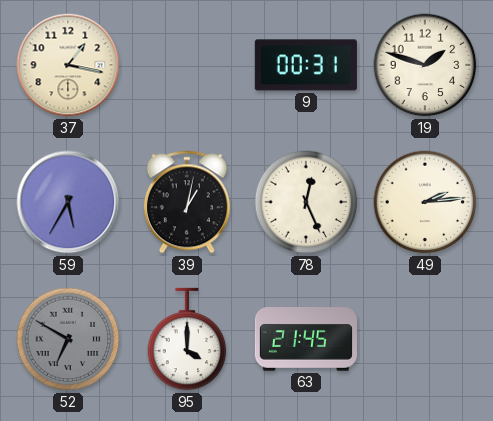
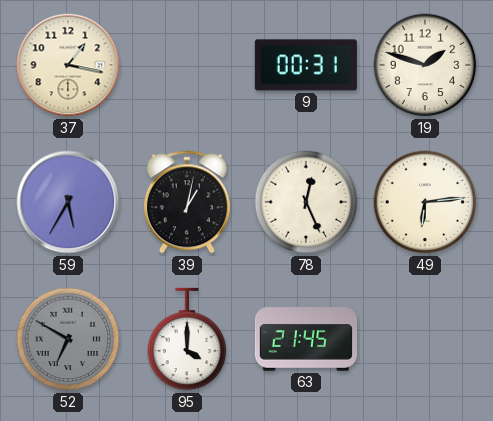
49: 2:14 -> 6:14
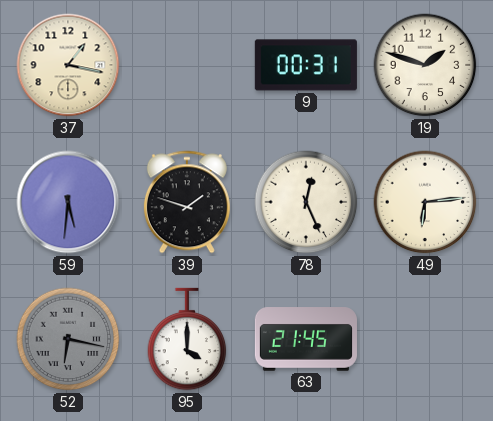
59: 5:35 -> 5:31
39: 1:02 -> 1:48
52: 6:50 -> 6:17
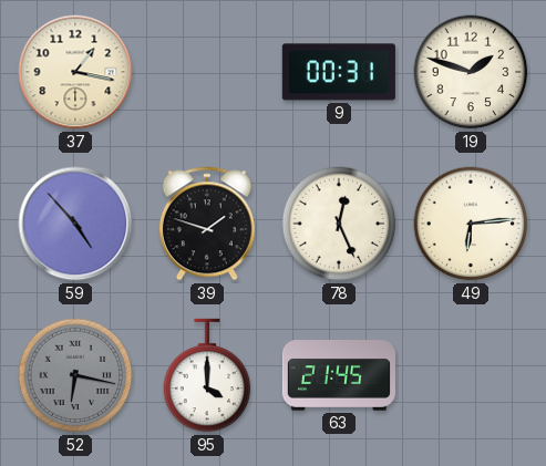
59: 5:31 -> 4:53
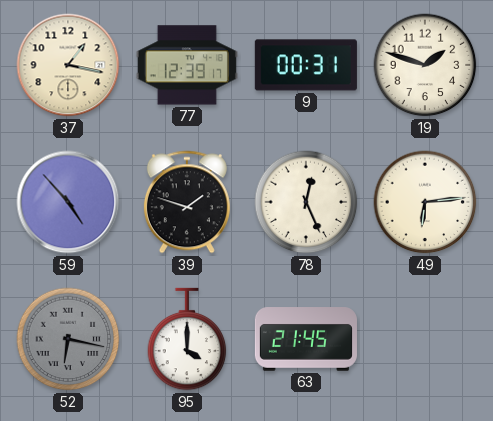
77: none -> 12:39
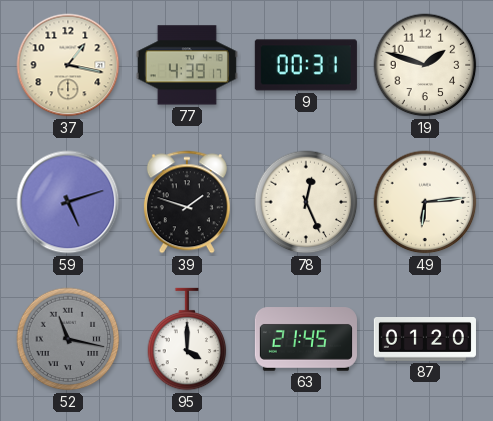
77: 12:39 -> 4:39
59: 4:53 -> 5:12
52: 6:17 -> 11:17
87: none -> 01:20
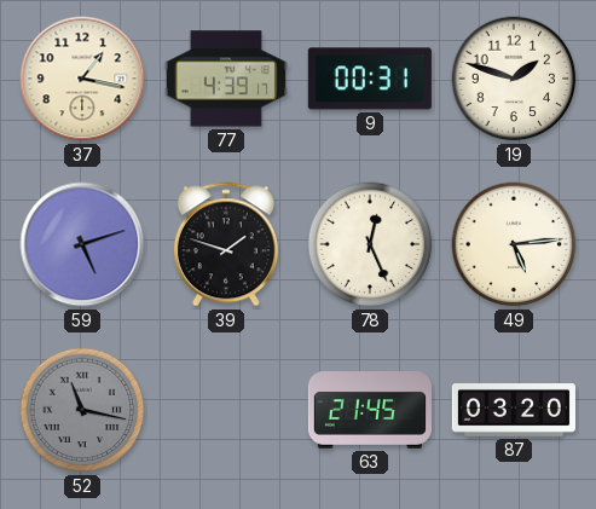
49: 6:14 -> 5:14
95: 4:00 -> none
87: 01:20 -> 03:20
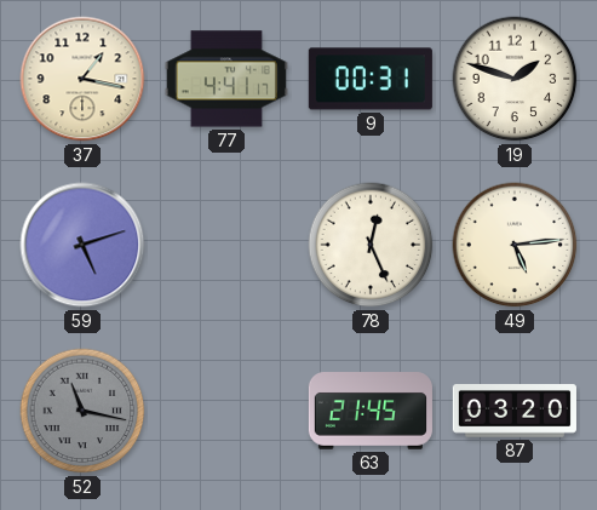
77: 4:39 -> 4:41
39: 1:48 -> none
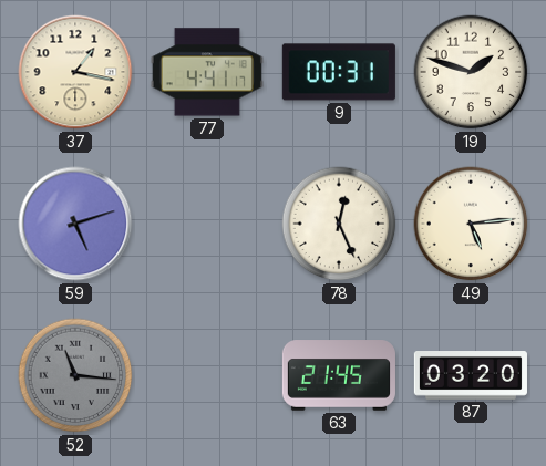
52: 11:17 -> 11:16
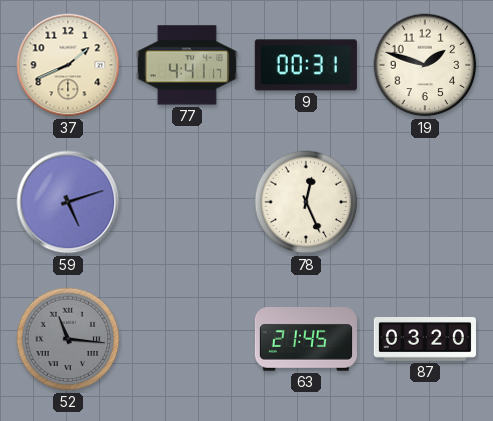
37: 1:17 -> 1:41
49: 5:14 -> none
